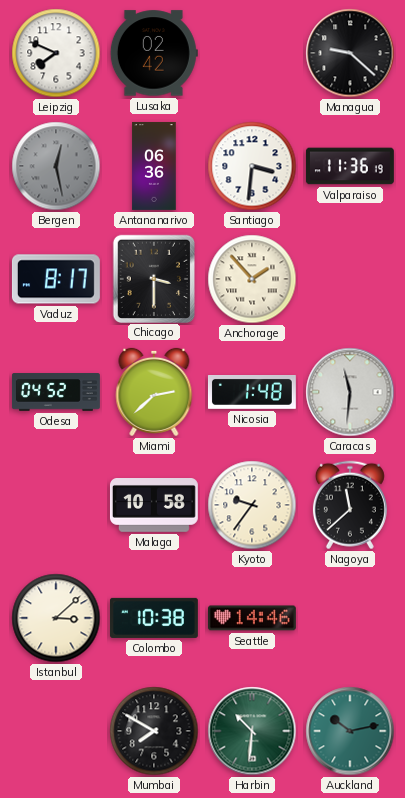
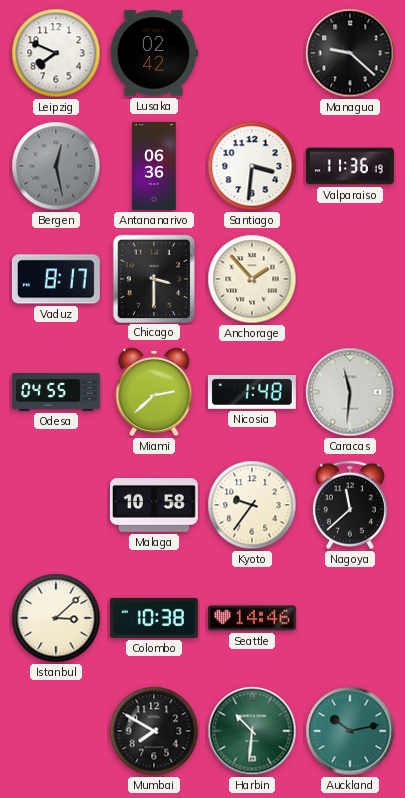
Odesa: 04:52 -> 04:55
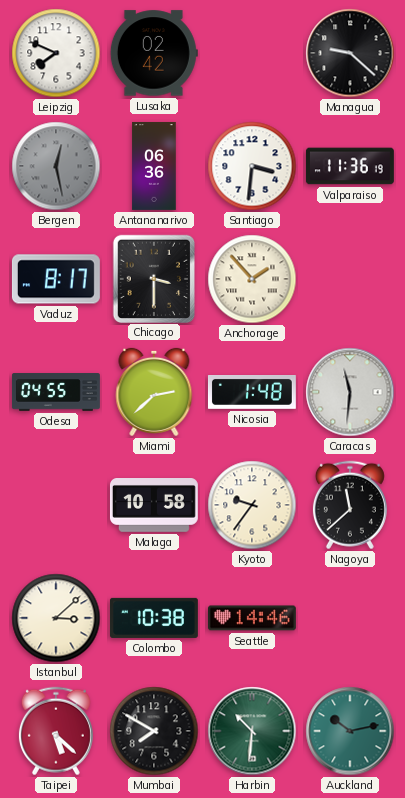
Taipei: none -> 5:22
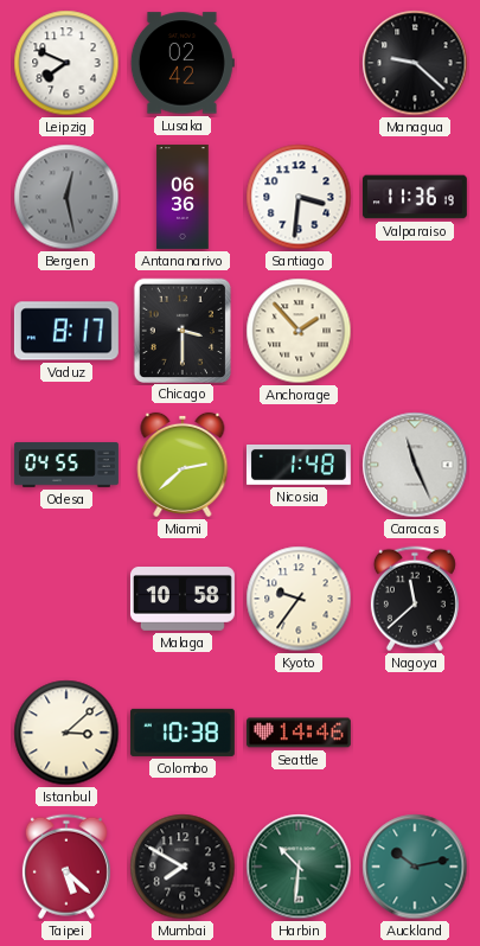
Caracas: 11:31 -> 11:26
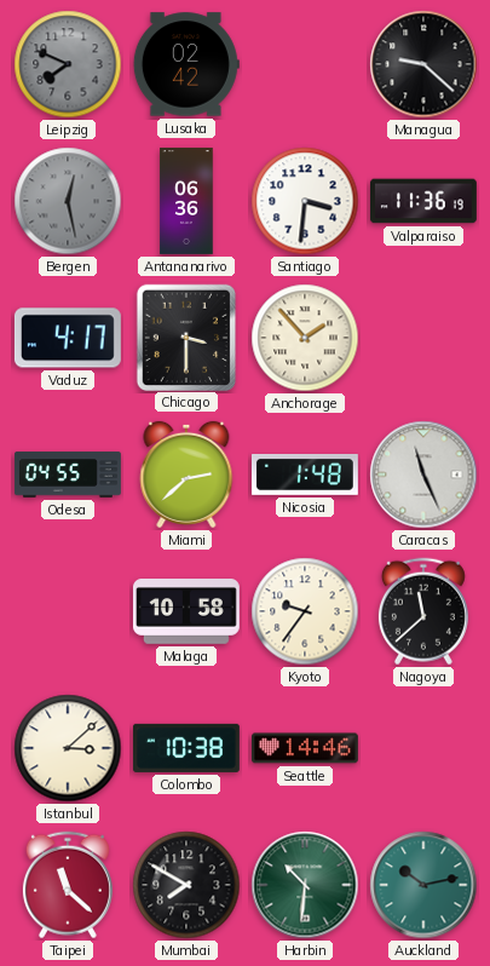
Leipzig dial: white -> grey
Vaduz: 8:17 -> 4:17
Taipei: 5:22 -> 11:22
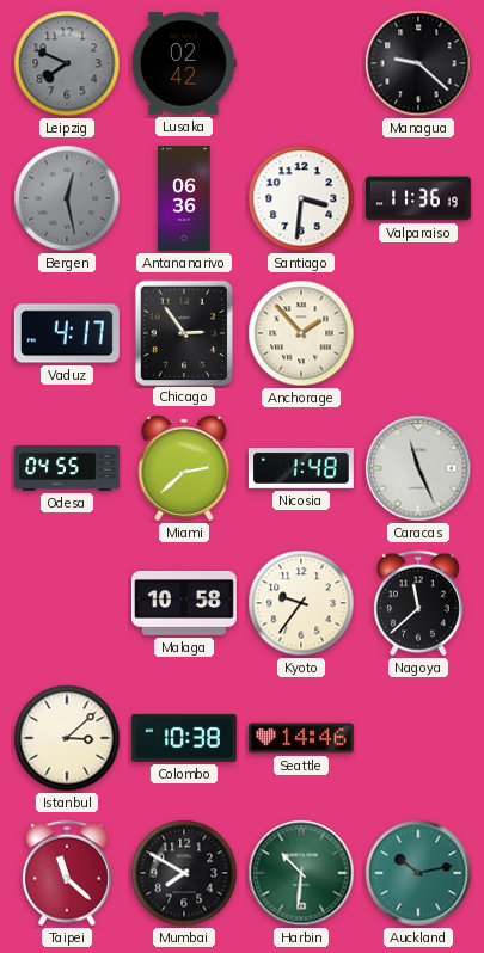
Chicago: 3:30 -> 2:54
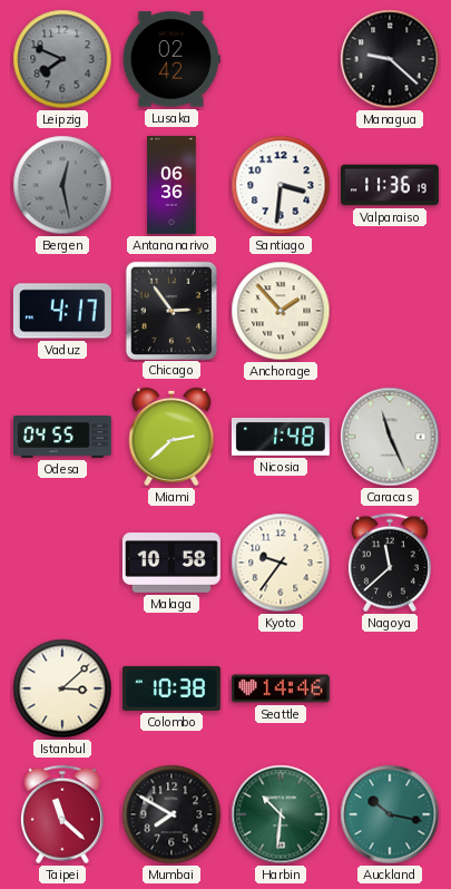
Auckland: 10:13 -> 10:17
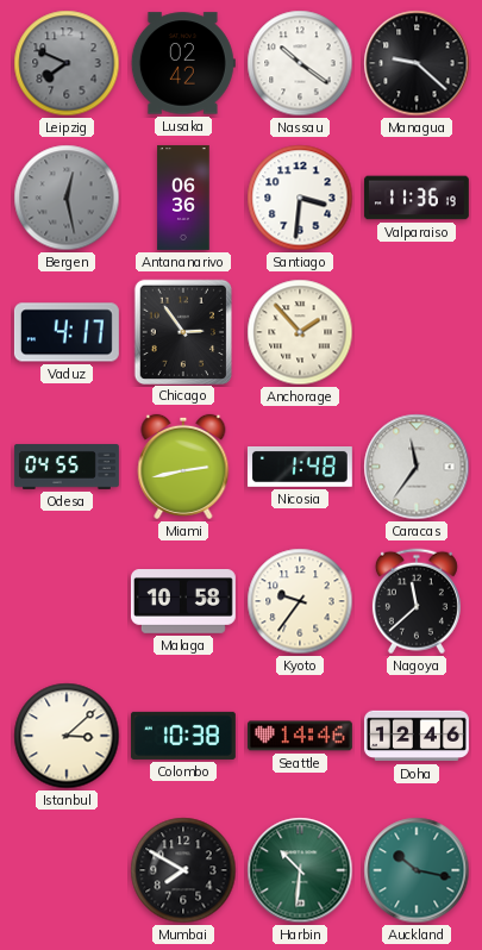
Nassau: none -> 10:21
Miami: 2:38 -> 2:43
Caracas: 11:26 -> 11:36
Doha: none -> 12:46
Taipei: 11:22 -> none
